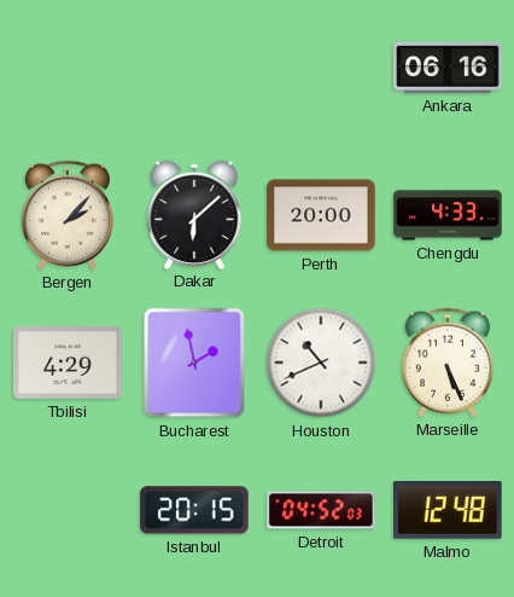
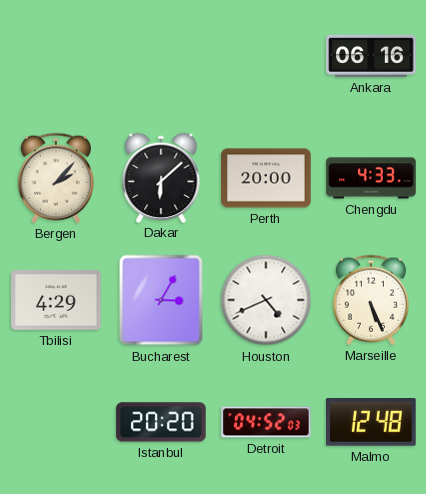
Bucharest: 1:58 -> 3:05
Houston: 10:41 -> 4:41
Istanbul: 20:15 -> 20:20
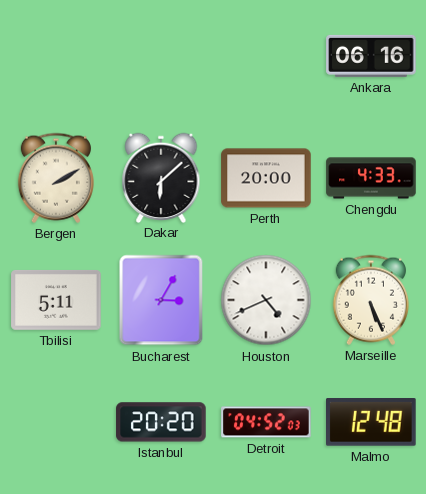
Bergen: 2:07 -> 2:10
Tbilisi: 4:29 -> 5:11
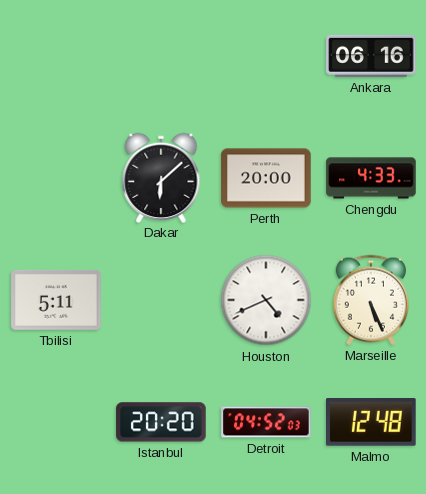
Bergen: 2:10 -> none
Bucharest: 3:05 -> none
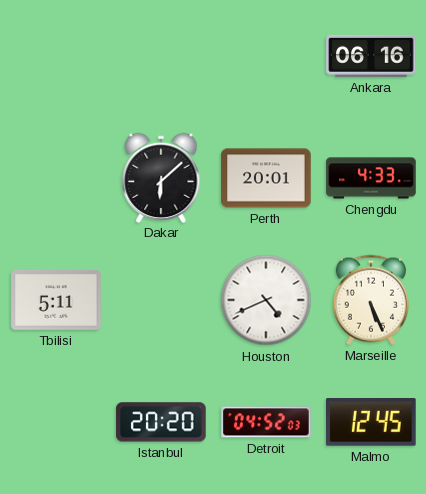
Perth: 20:00 -> 20:01
Malmo: 12:48 -> 12:45
